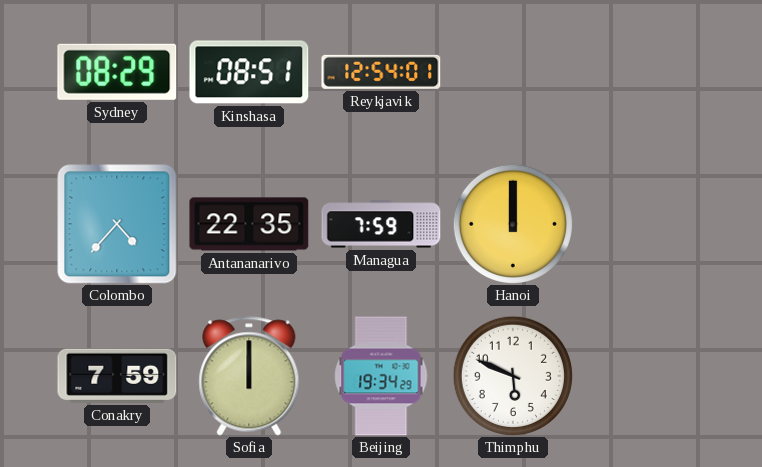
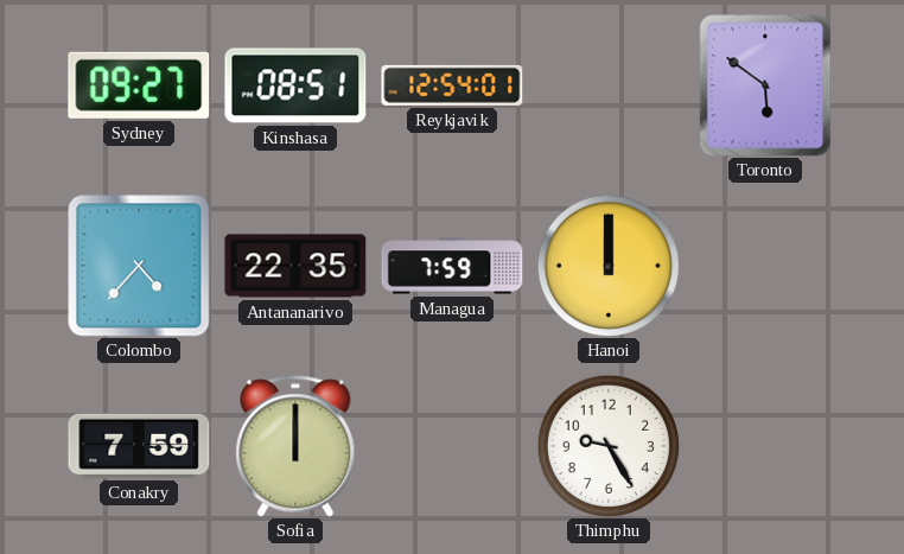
Sydney: 08:29 -> 09:27
Toronto: none -> 5:51
Beijing: 19:34 -> none
Thimphu: 5:49 -> 9:25
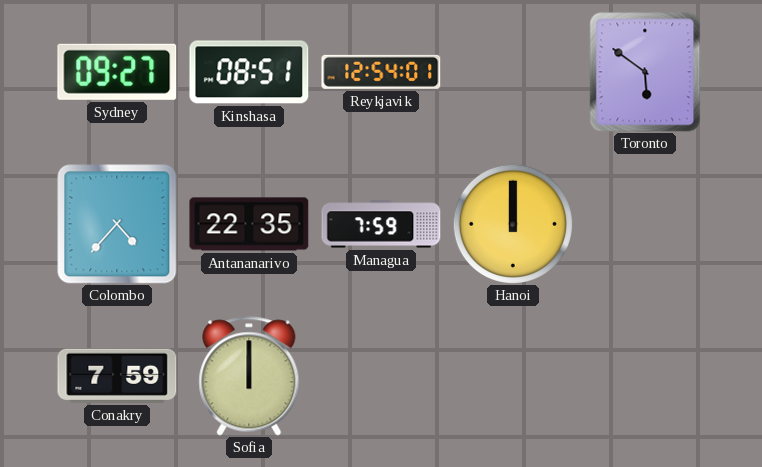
Thimphu: 9:25 -> none
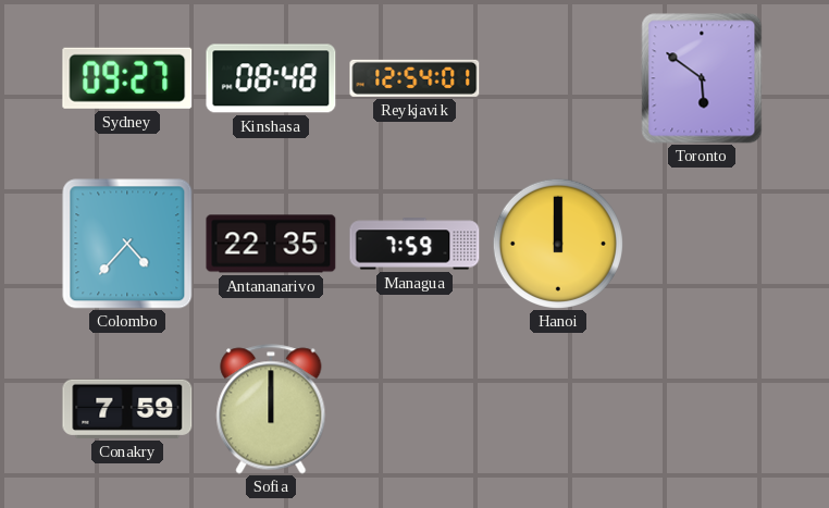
Kinshasa: 08:51 -> 08:48
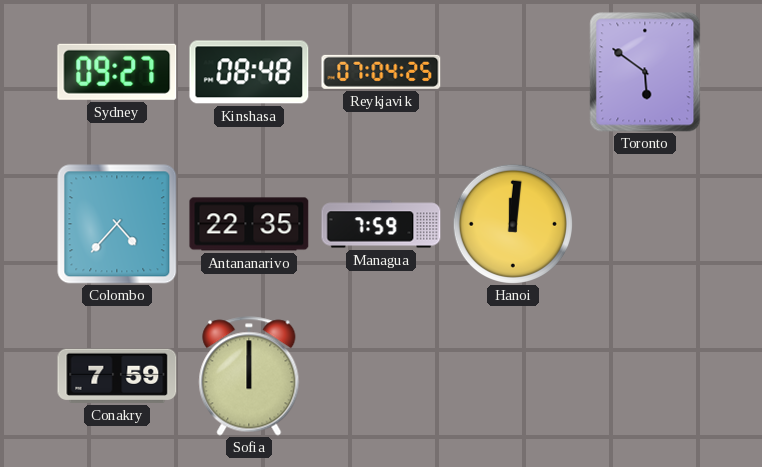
Reykjavik: 12:54 -> 07:04
Hanoi: 12:00 -> 12:01
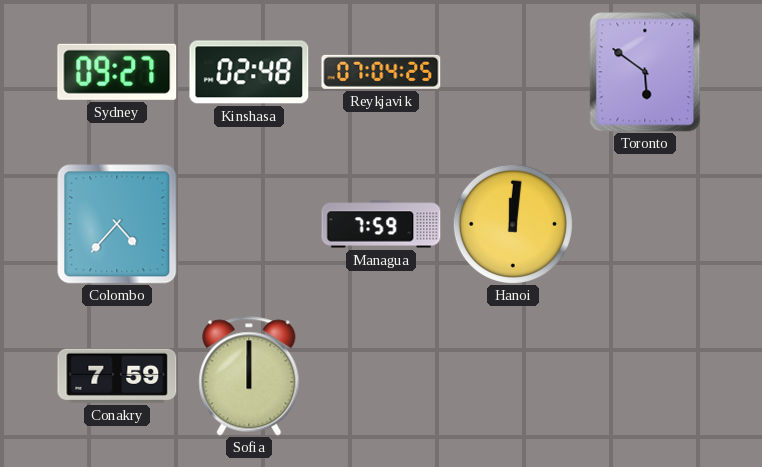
Kinshasa: 08:48 -> 02:48
Antananarivo: 22:35 -> none
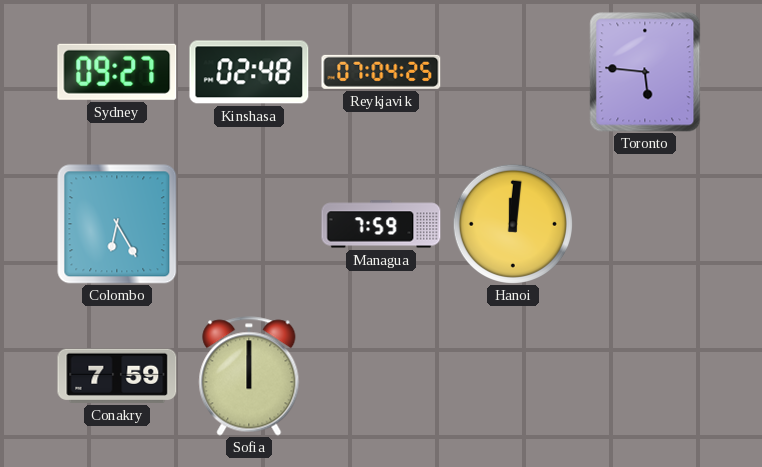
Toronto: 5:51 -> 5:46
Colombo: 4:37 -> 6:25
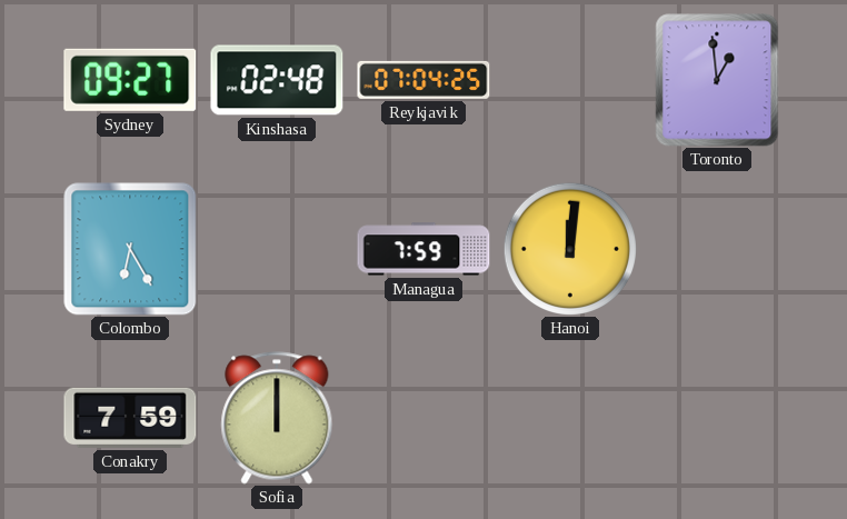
Toronto: 5:46 -> 12:59
